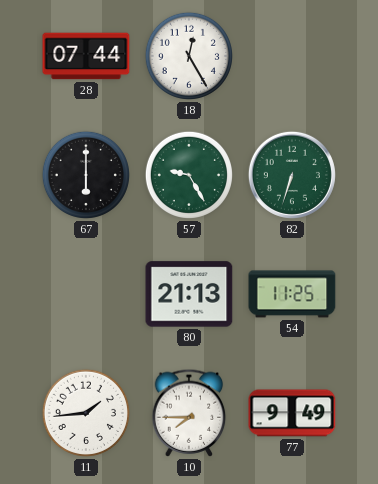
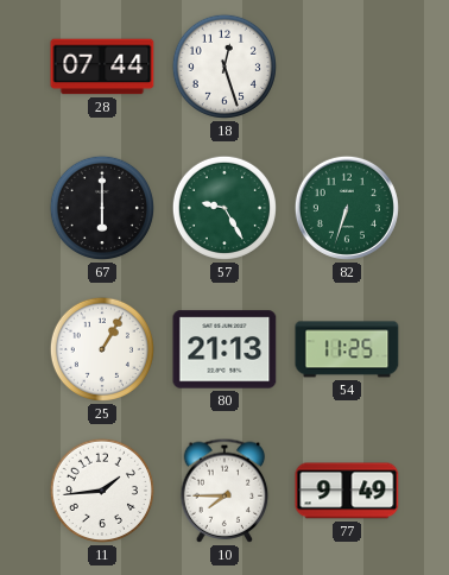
18: 12:25 -> 12:27
25: none -> 1:05
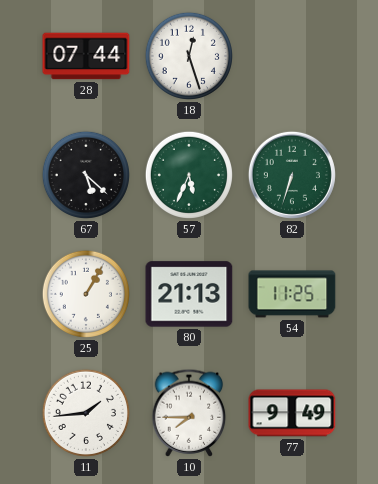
67: 6:00 -> 5:22
57: 9:25 -> 5:34
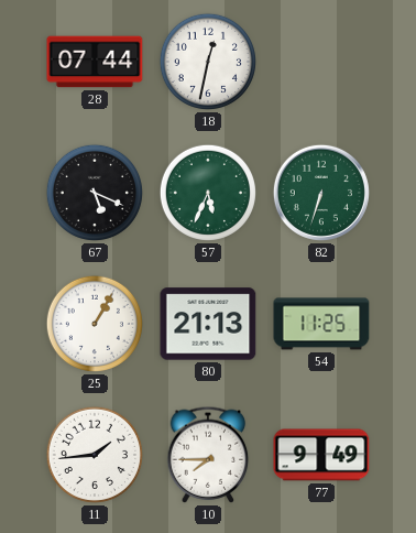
18: 12:27 -> 12:32
67: 5:22 -> 5:19
